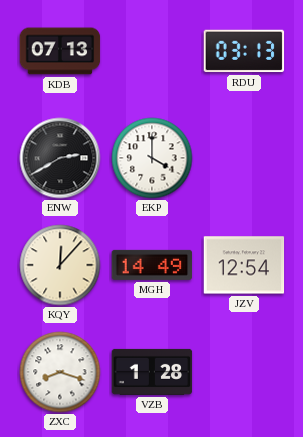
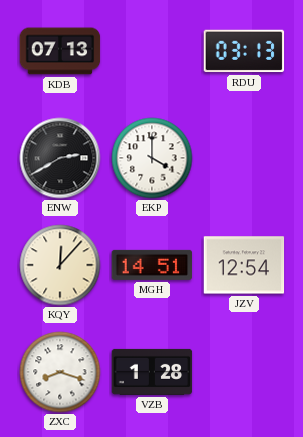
MGH: 14:49 -> 14:51
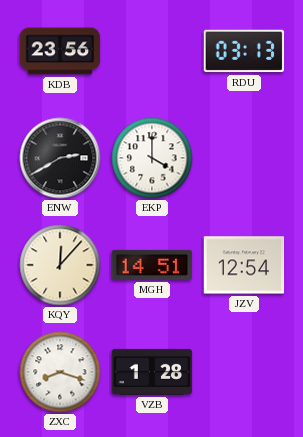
KDB: 07:13 -> 23:56
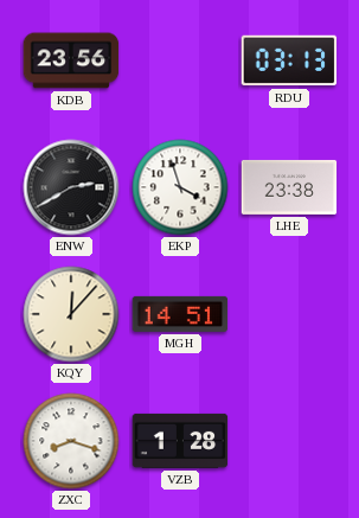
EKP: 4:00 -> 3:57
LHE: none -> 23:38
JZV: 12:54 -> none
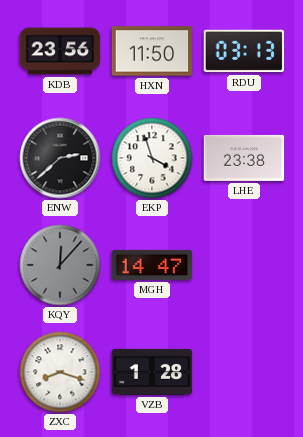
HXN: none -> 11:50
ENW: 2:40 -> 2:38
KQY dial: cream -> grey
MGH: 14:51 -> 14:47
